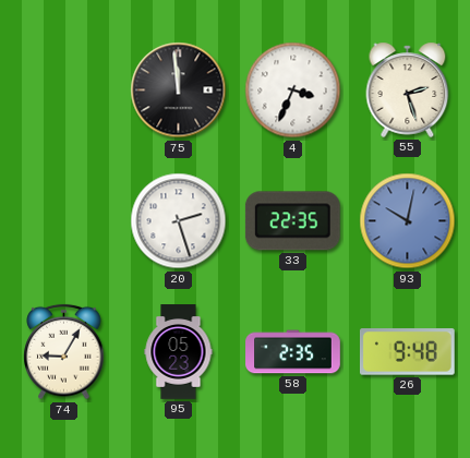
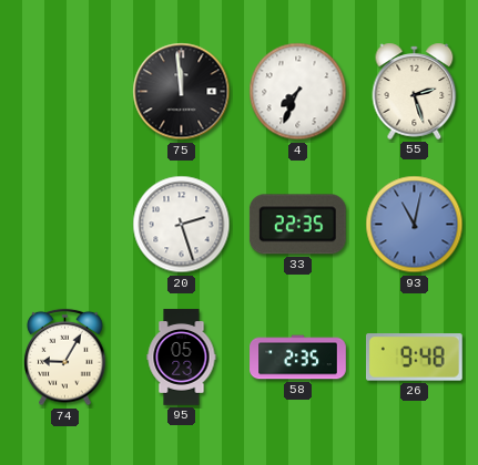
4: 3:34 -> 7:34
93: 10:02 -> 11:02
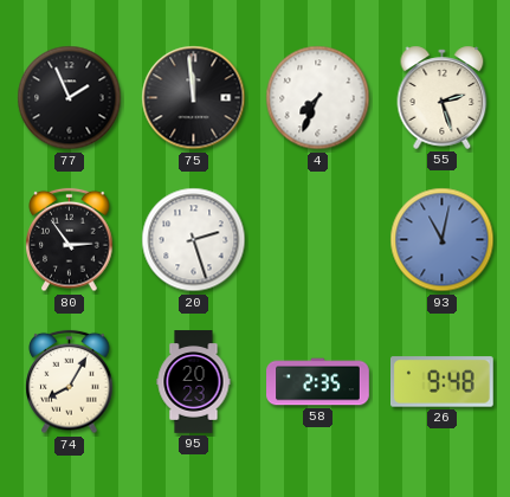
77: none -> 1:56
80: none -> 2:54
33: 22:35 -> none
74: 9:05 -> 8:05
95: 05:23 -> 20:23
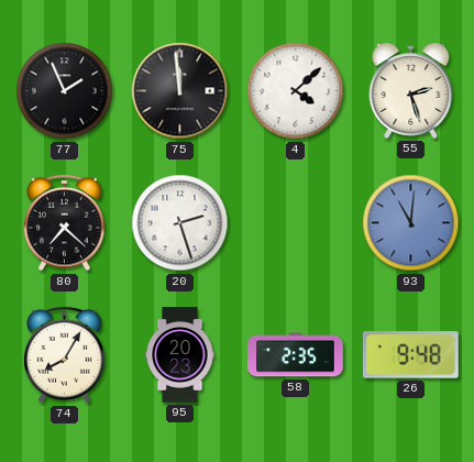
4: 7:34 -> 4:08
80: 2:54 -> 7:22
93: 11:02 -> 11:01
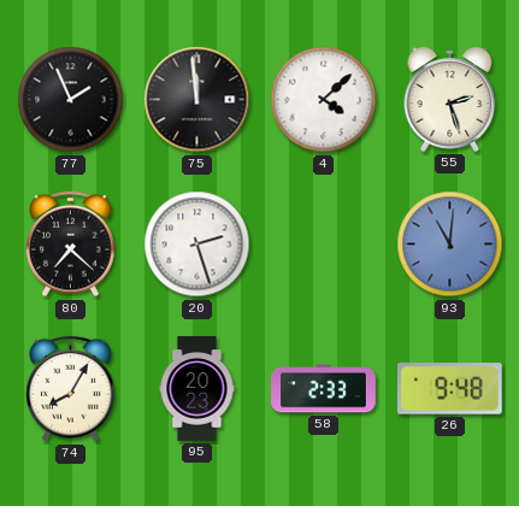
58: 2:35 -> 2:33
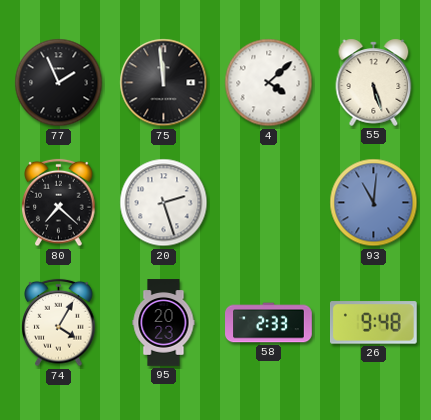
55: 2:27 -> 5:27
74: 8:05 -> 4:05
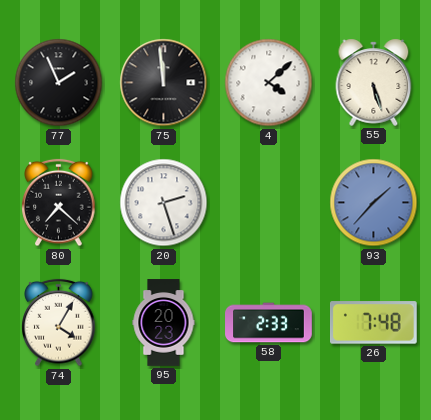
93: 11:01 -> 1:37
26: 9:48 -> 7:48
